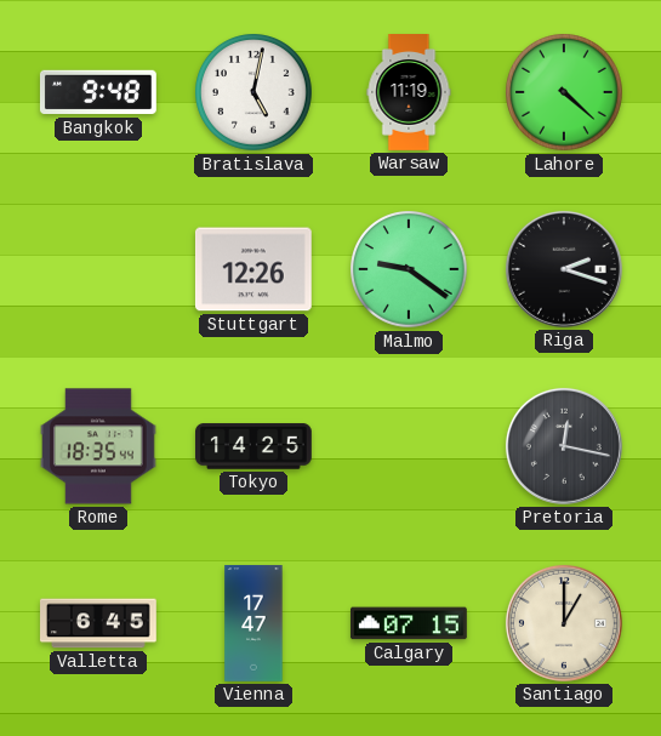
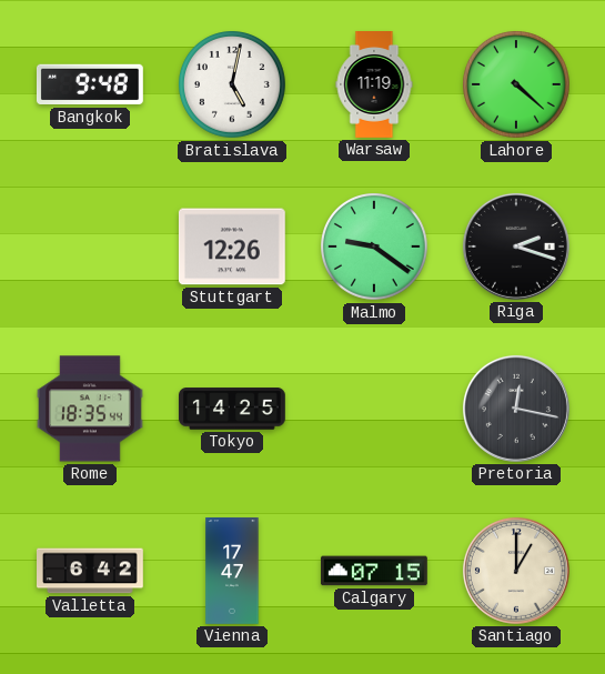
Valletta: 6:45 -> 6:42
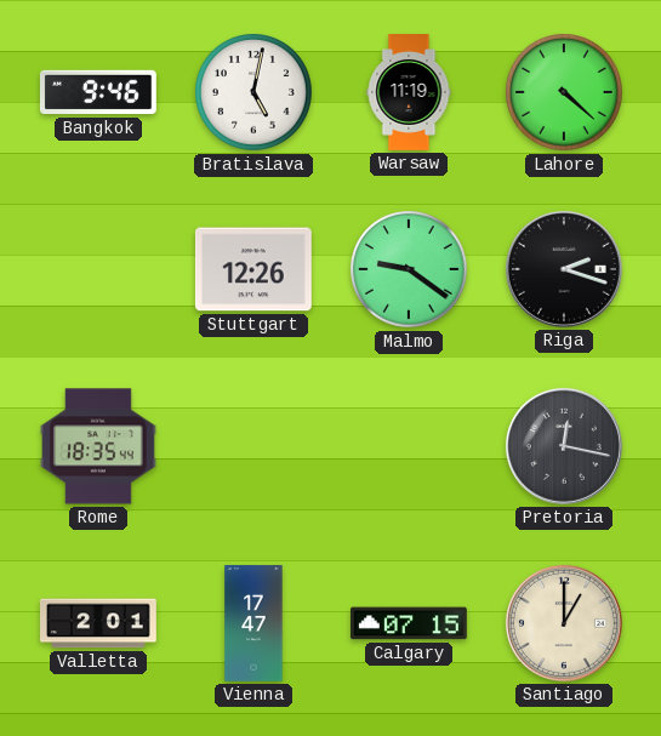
Bangkok: 9:48 -> 9:46
Tokyo: 14:25 -> none
Valletta: 6:42 -> 2:01
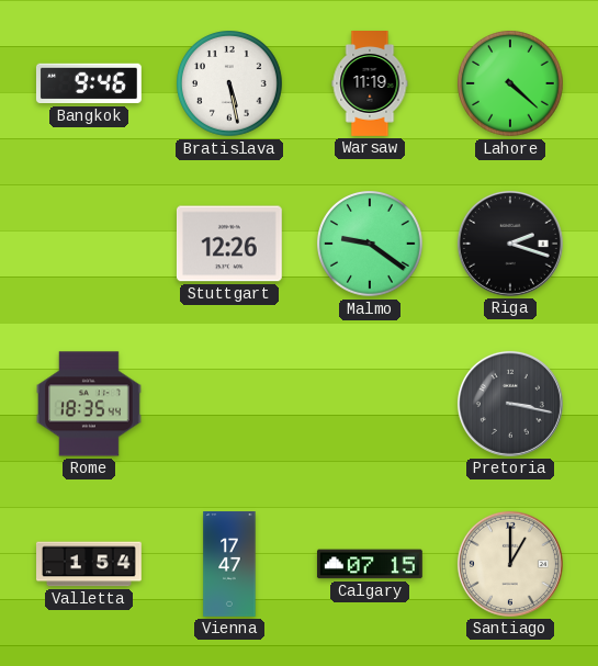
Bratislava: 5:02 -> 5:28
Pretoria: 12:17 -> 3:17
Valletta: 2:01 -> 1:54
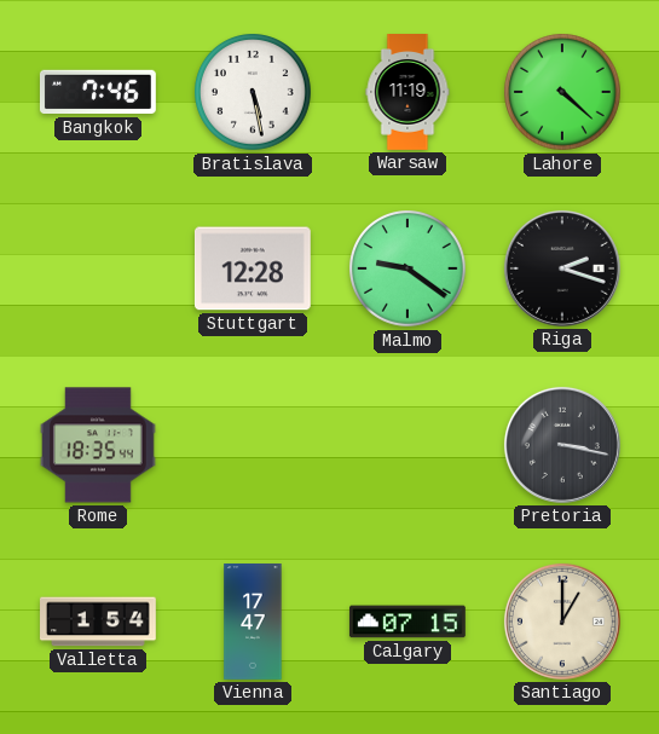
Bangkok: 9:46 -> 7:46
Stuttgart: 12:26 -> 12:28
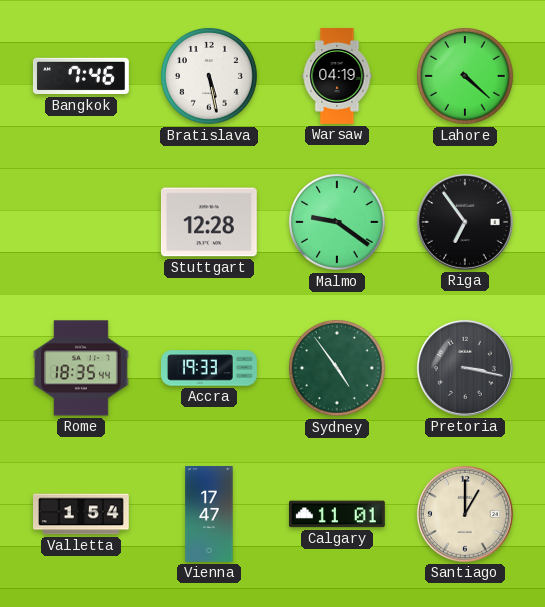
Warsaw: 11:19 -> 04:19
Riga: 2:18 -> 6:54
Accra: none -> 19:33
Sydney: none -> 4:54
Calgary: 07:15 -> 11:01
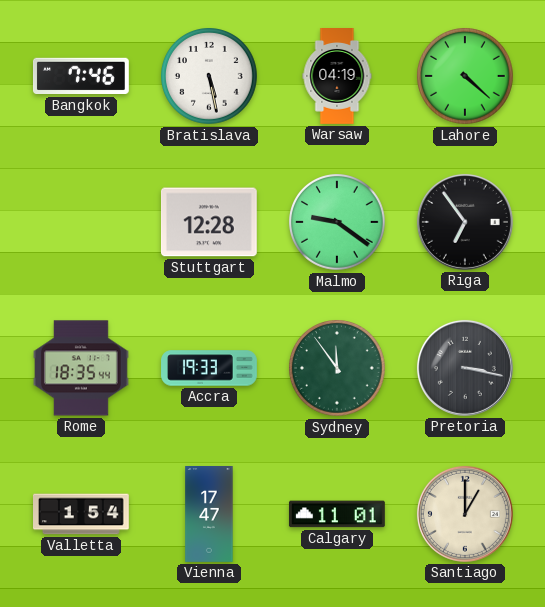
Sydney: 4:54 -> 11:54
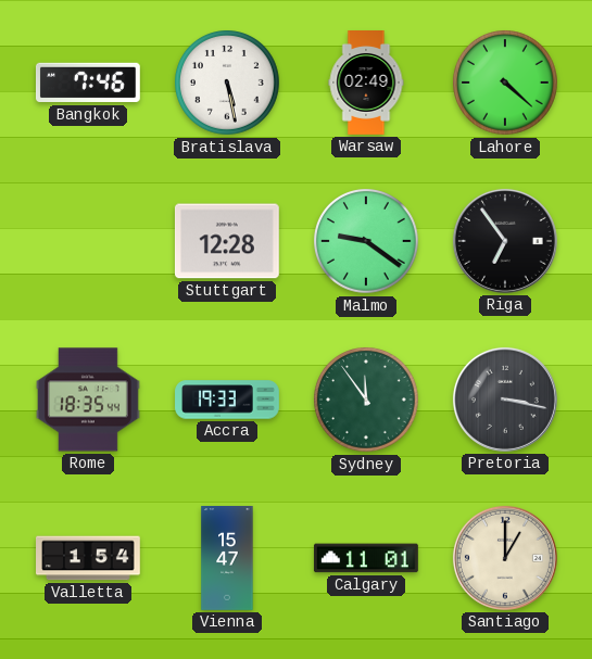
Warsaw: 04:19 -> 02:49
Vienna: 17:47 -> 15:47
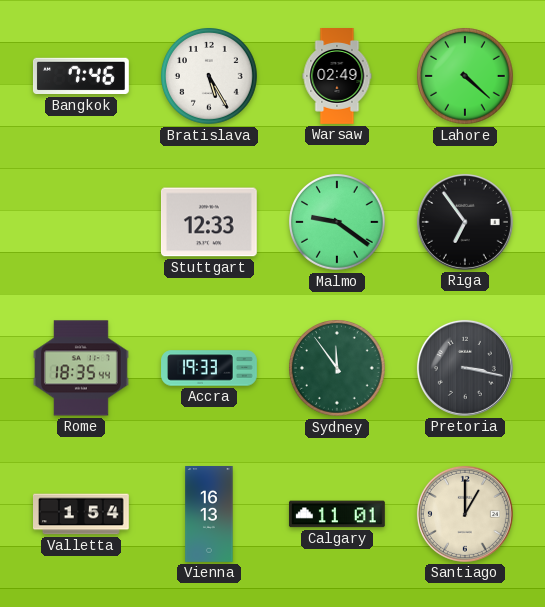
Bratislava: 5:28 -> 5:25
Stuttgart: 12:28 -> 12:33
Vienna: 15:47 -> 16:13
